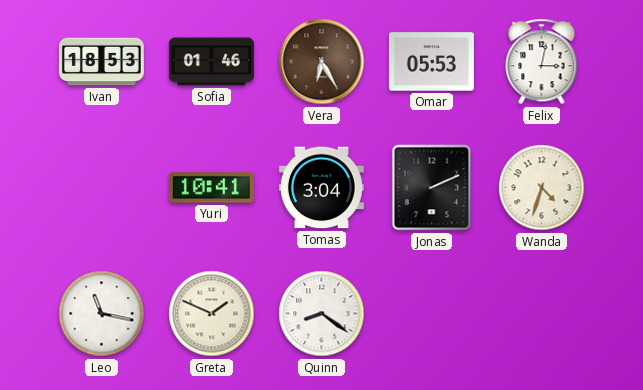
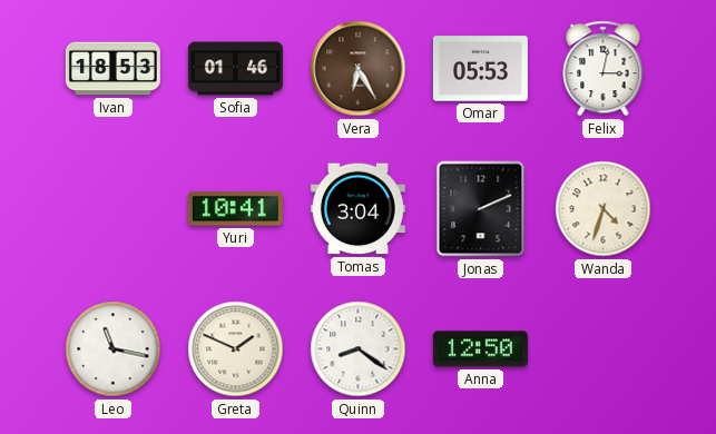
Anna: none -> 12:50
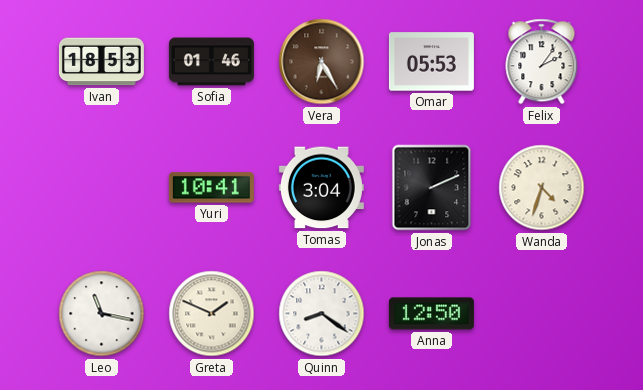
Felix: 3:02 -> 2:06
